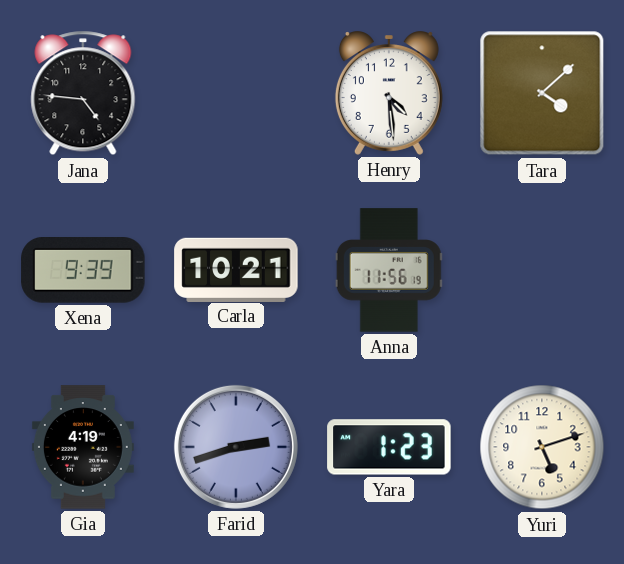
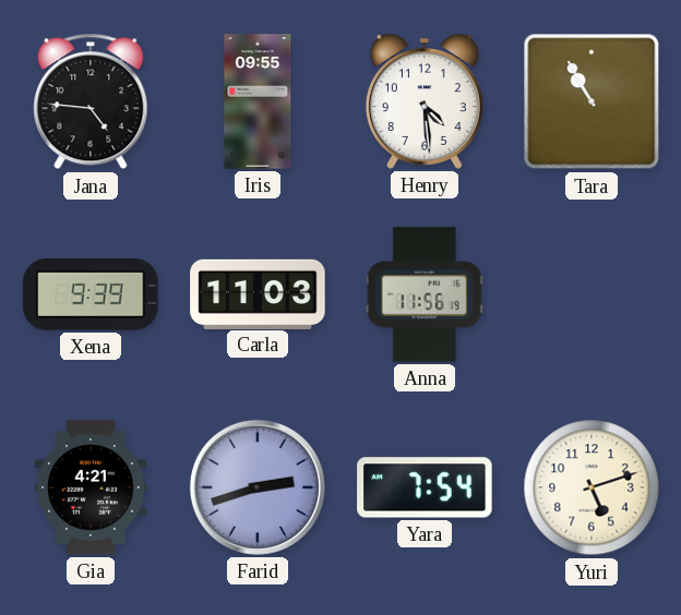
Iris: none -> 09:55
Tara: 4:08 -> 10:55
Carla: 10:21 -> 11:03
Gia: 4:19 -> 4:21
Yara: 1:23 -> 7:54
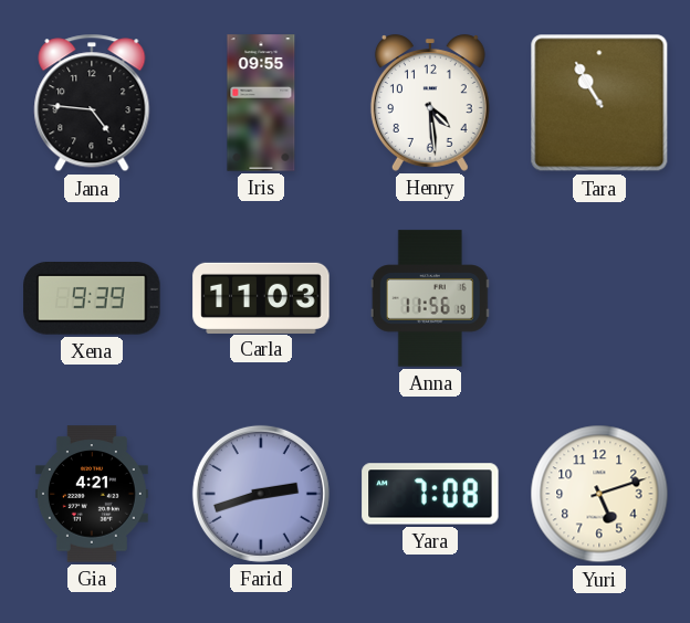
Yara: 7:54 -> 7:08
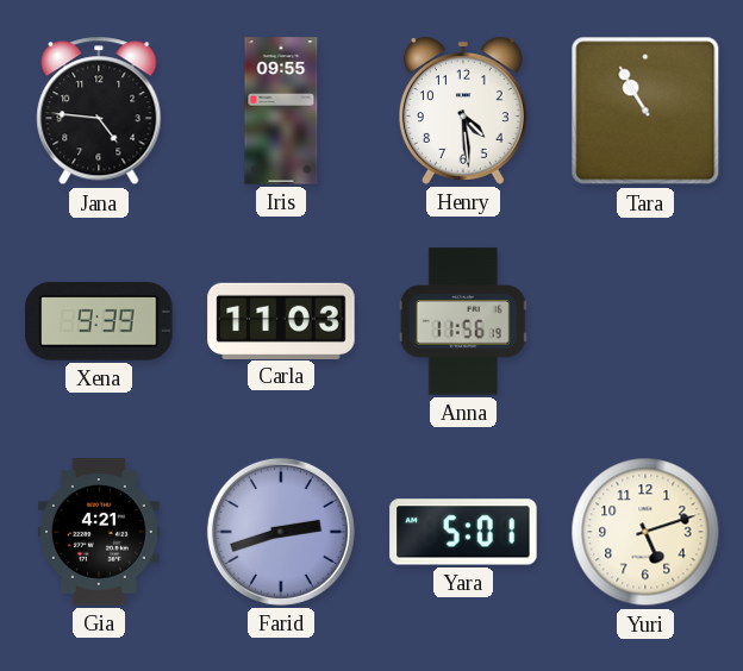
Yara: 7:08 -> 5:01
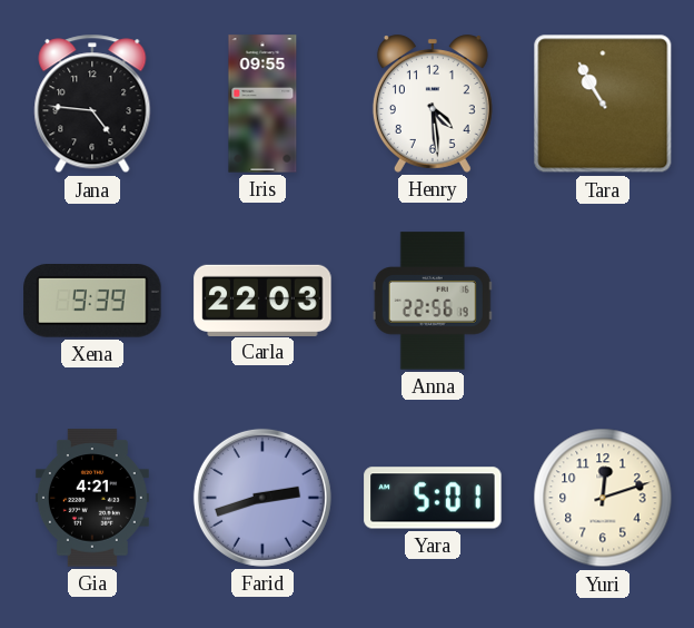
Carla: 11:03 -> 22:03
Anna: 11:56 -> 22:56
Yuri: 5:12 -> 12:12
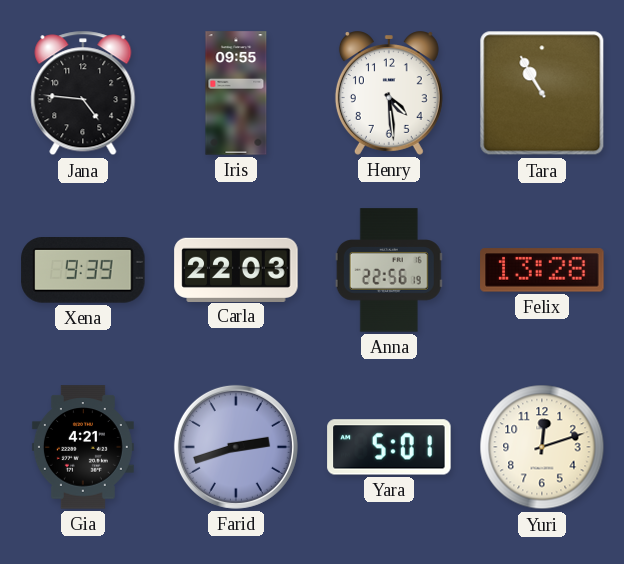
Felix: none -> 13:28
